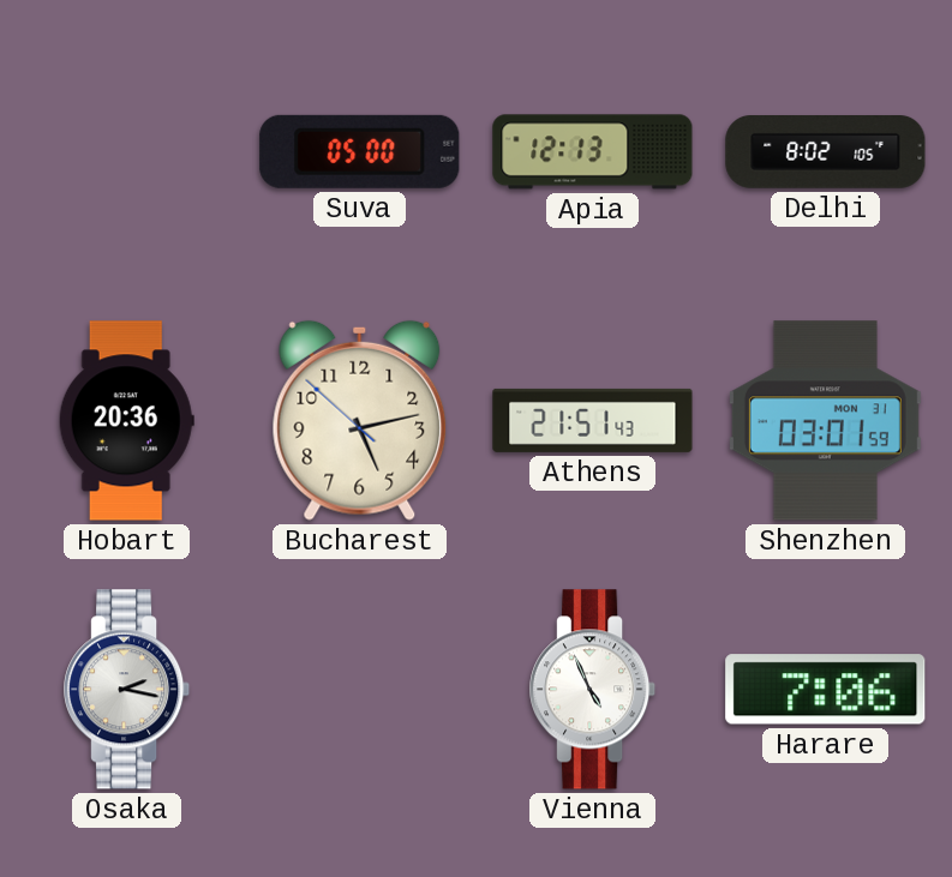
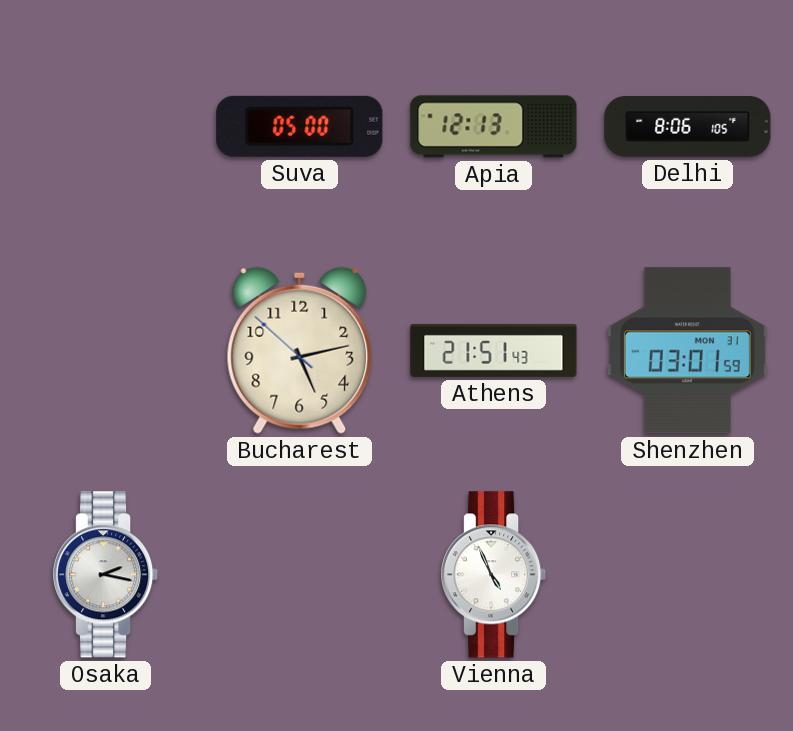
Delhi: 8:02 -> 8:06
Hobart: 20:36 -> none
Harare: 7:06 -> none
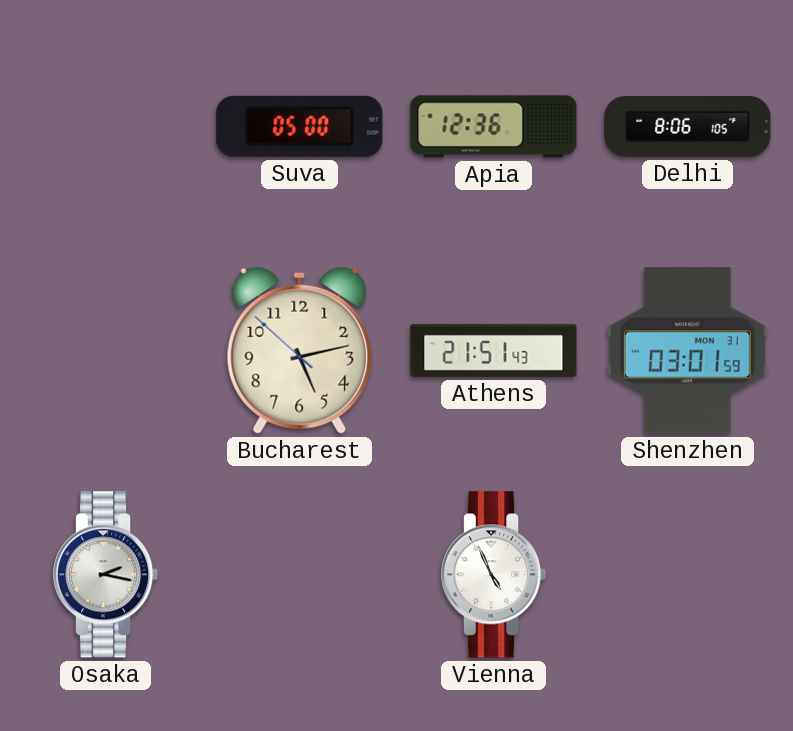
Apia: 12:13 -> 12:36
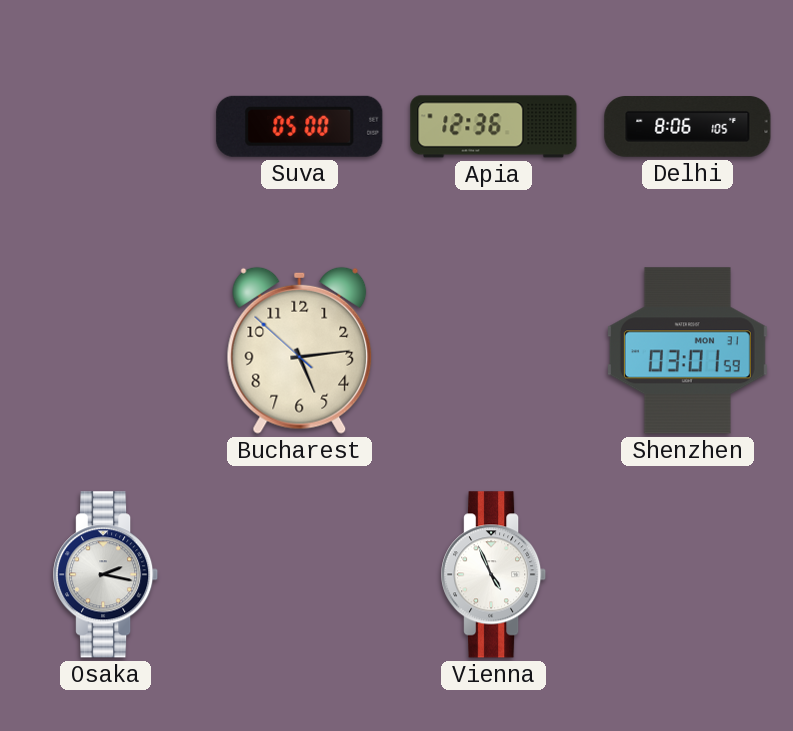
Bucharest: 5:12 -> 5:13
Athens: 21:51 -> none
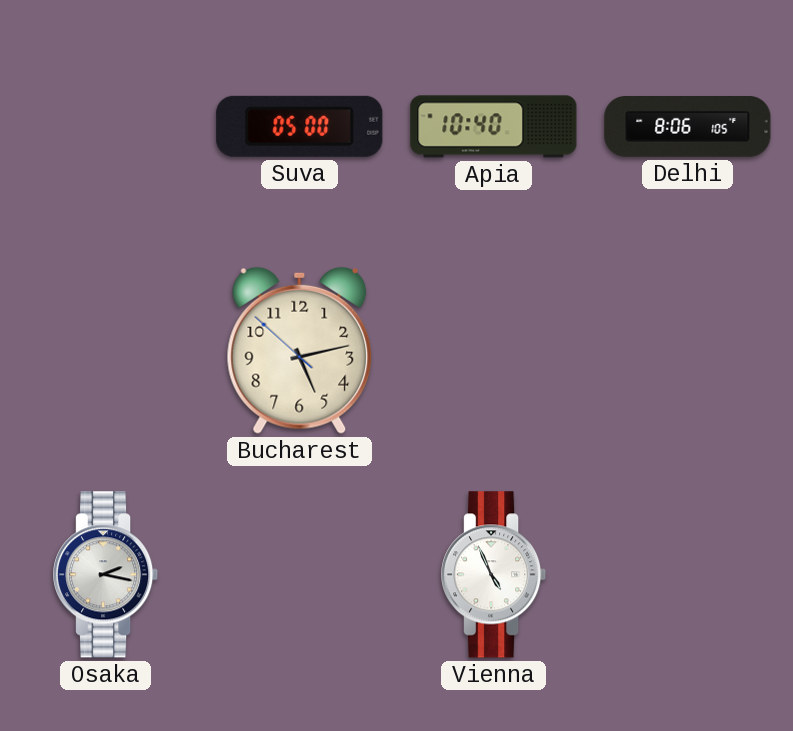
Apia: 12:36 -> 10:40
Bucharest: 5:13 -> 5:12
Shenzhen: 03:01 -> none
